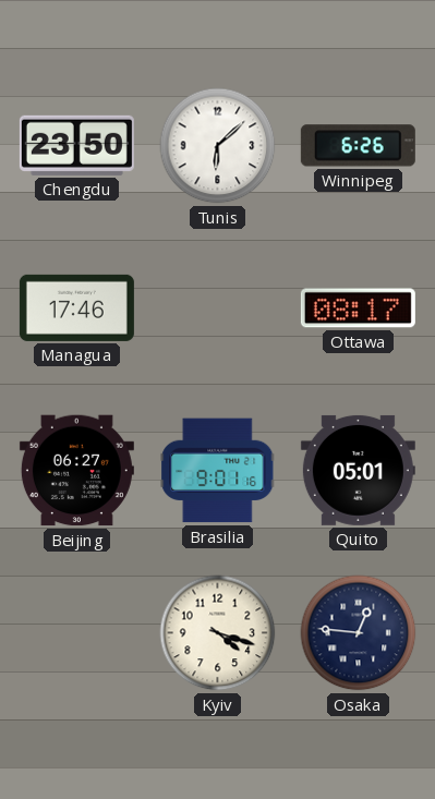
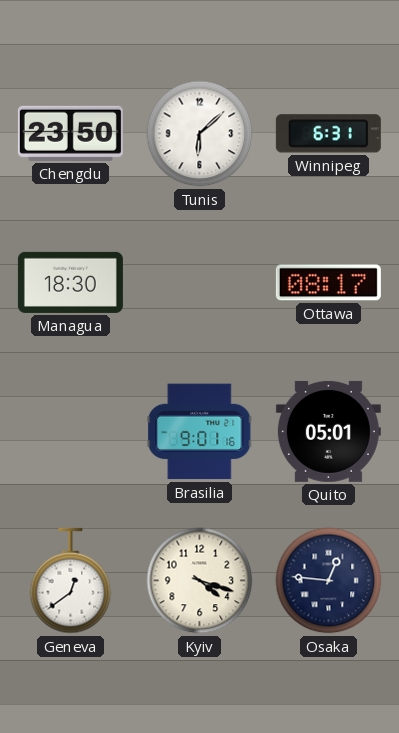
Winnipeg: 6:26 -> 6:31
Managua: 17:46 -> 18:30
Beijing: 06:27 -> none
Geneva: none -> 12:39
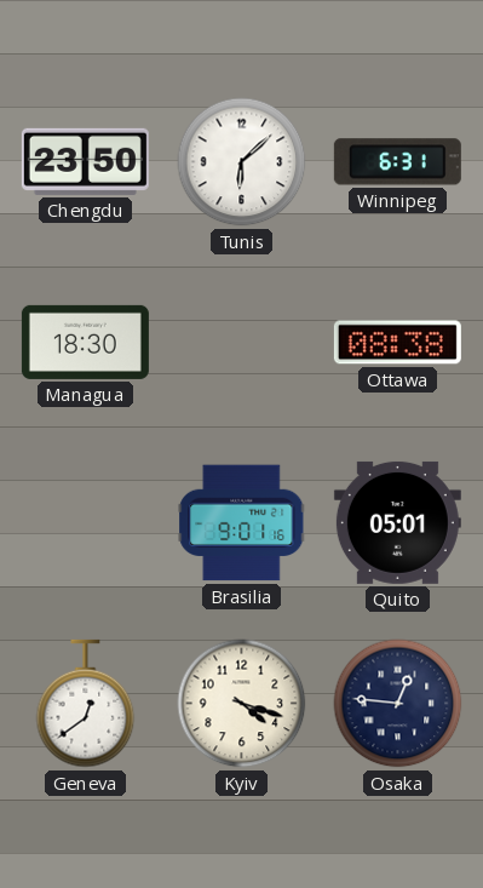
Ottawa: 08:17 -> 08:38
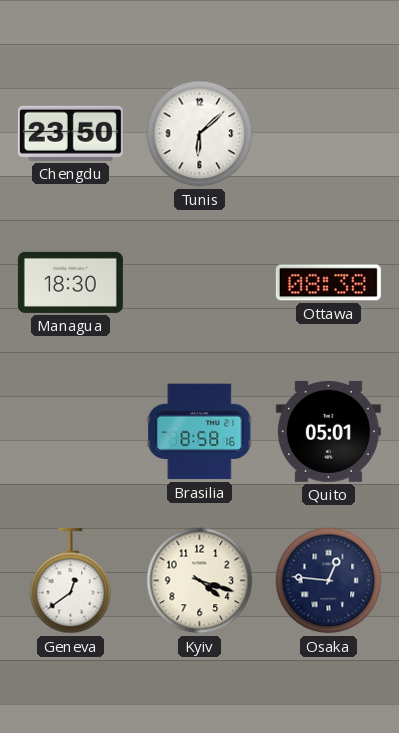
Winnipeg: 6:31 -> none
Brasilia: 9:01 -> 8:58
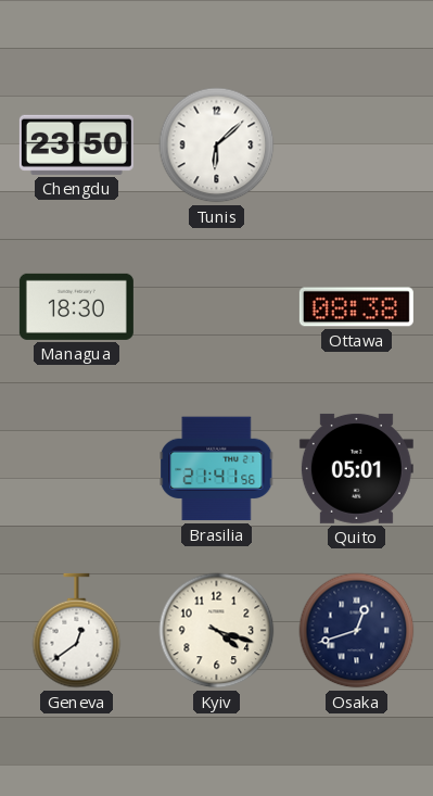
Brasilia: 8:58 -> 21:41
Osaka: 12:46 -> 12:42
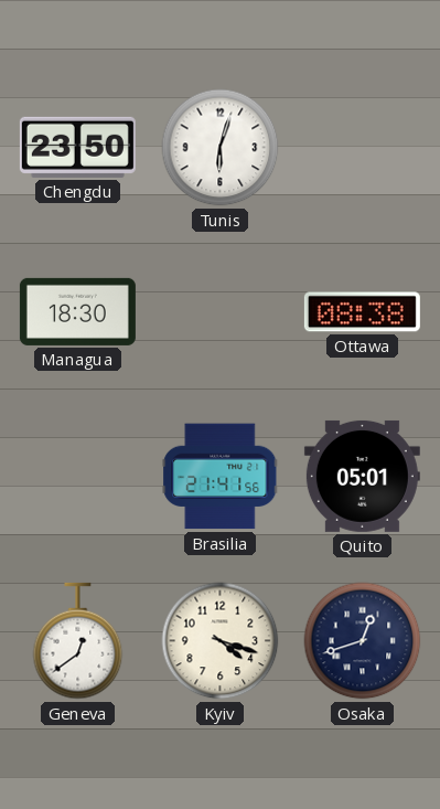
Tunis: 6:08 -> 6:03
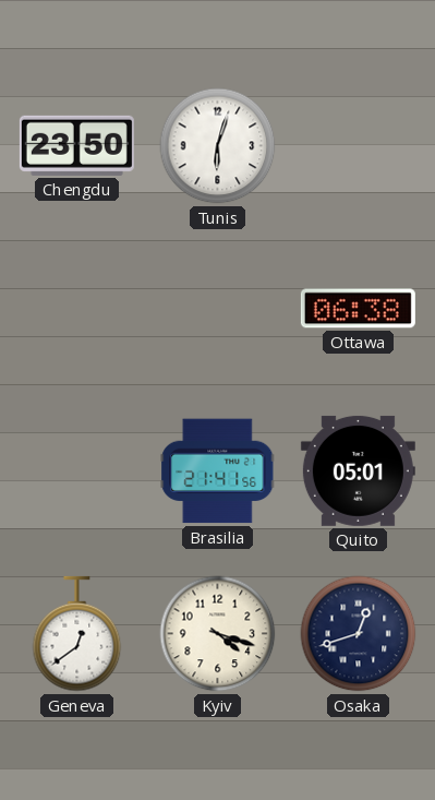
Managua: 18:30 -> none
Ottawa: 08:38 -> 06:38
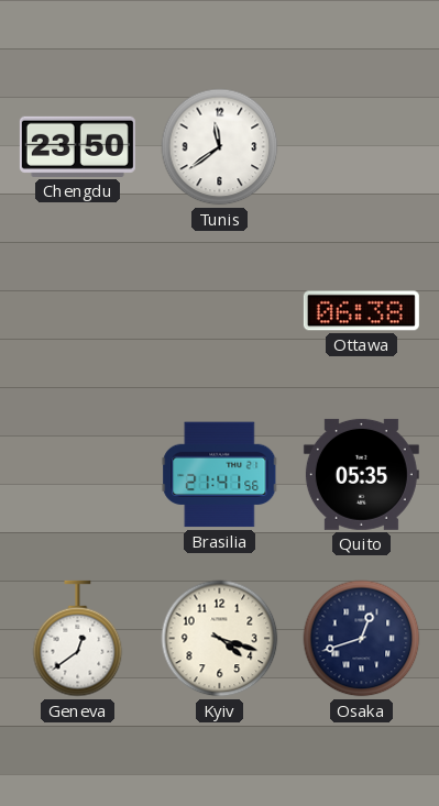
Tunis: 6:03 -> 11:39
Quito: 05:01 -> 05:35
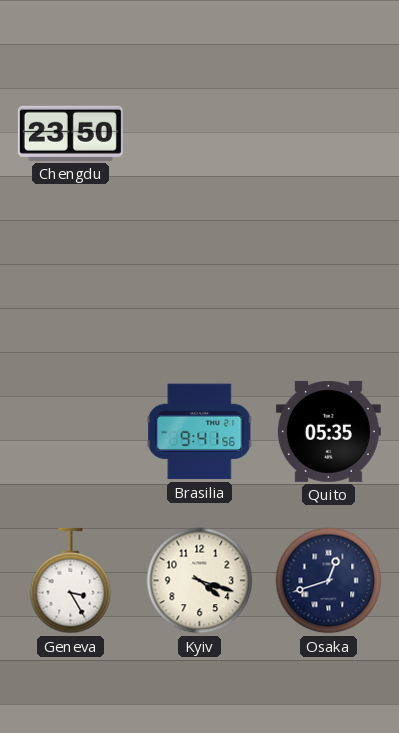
Tunis: 11:39 -> none
Ottawa: 06:38 -> none
Brasilia: 21:41 -> 9:41
Geneva: 12:39 -> 3:25
